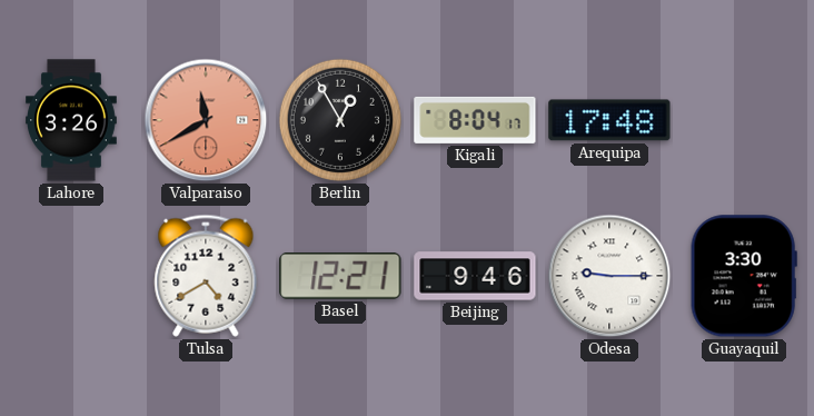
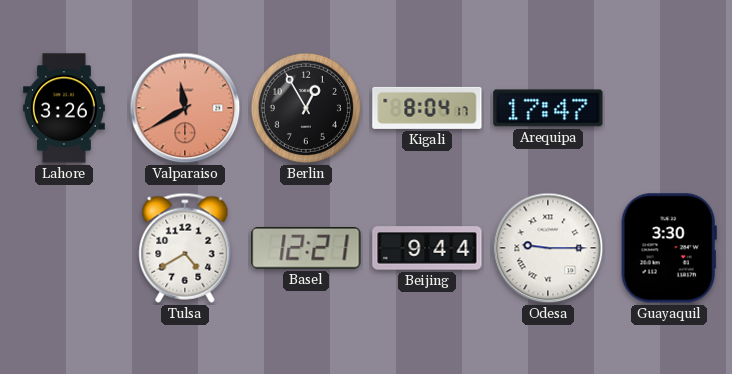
Arequipa: 17:48 -> 17:47
Beijing: 9:46 -> 9:44
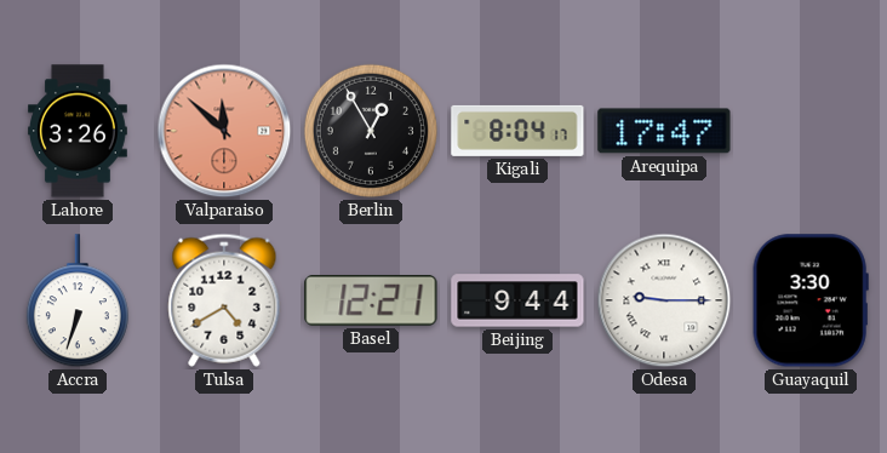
Valparaiso: 11:40 -> 11:52
Accra: none -> 6:33
